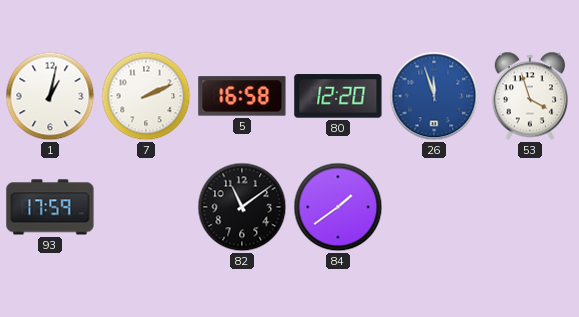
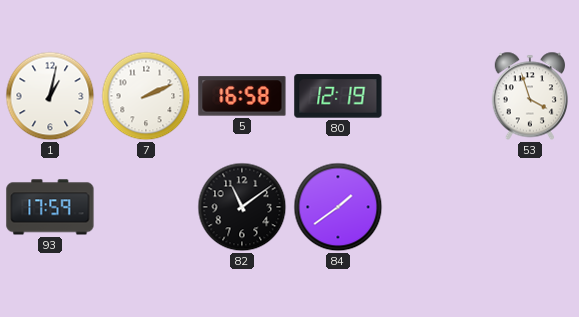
80: 12:20 -> 12:19
26: 11:57 -> none
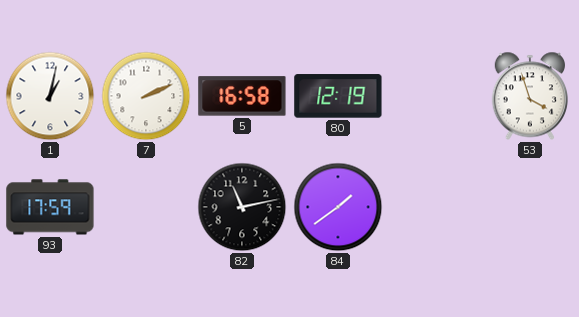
82: 11:09 -> 11:13
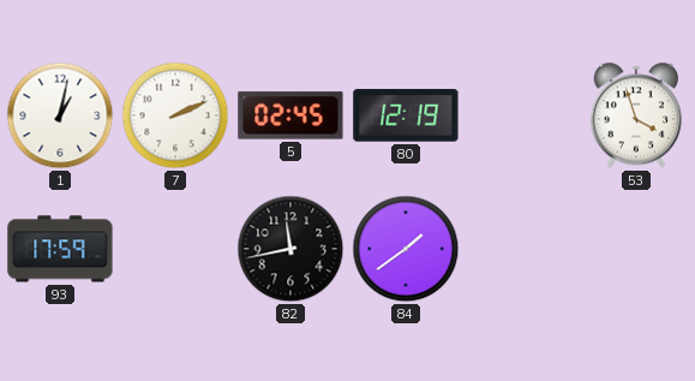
5: 16:58 -> 02:45
82: 11:13 -> 11:43
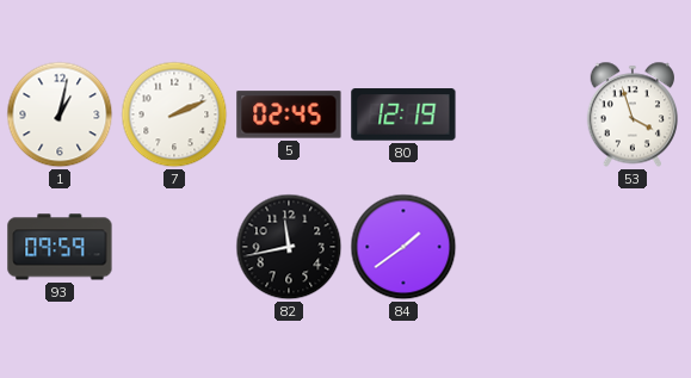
93: 17:59 -> 09:59
